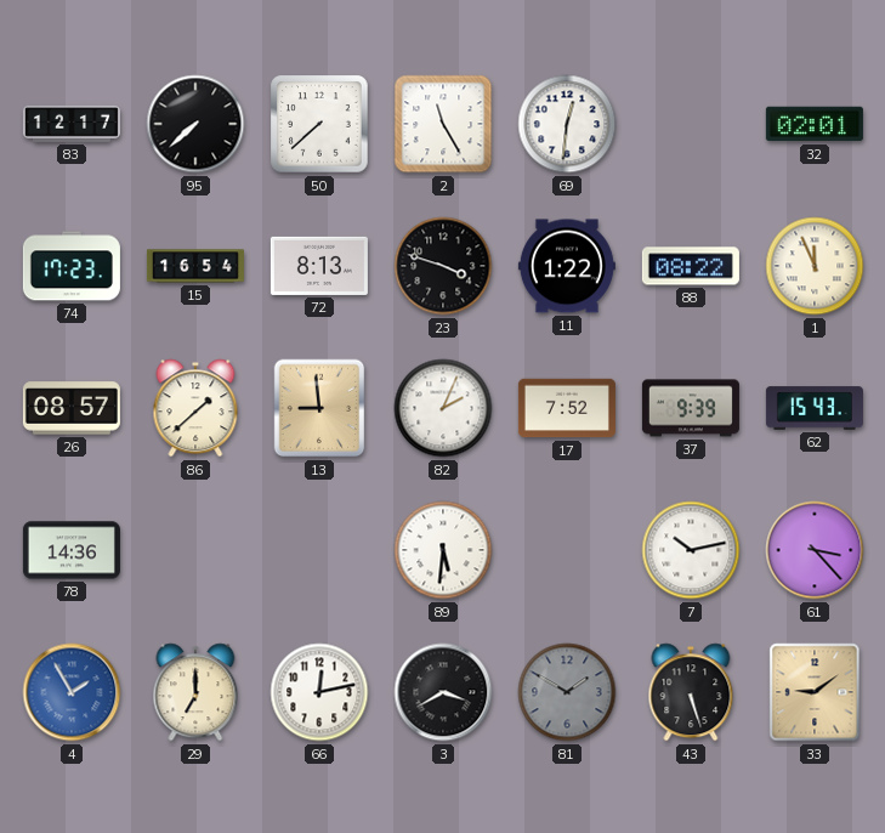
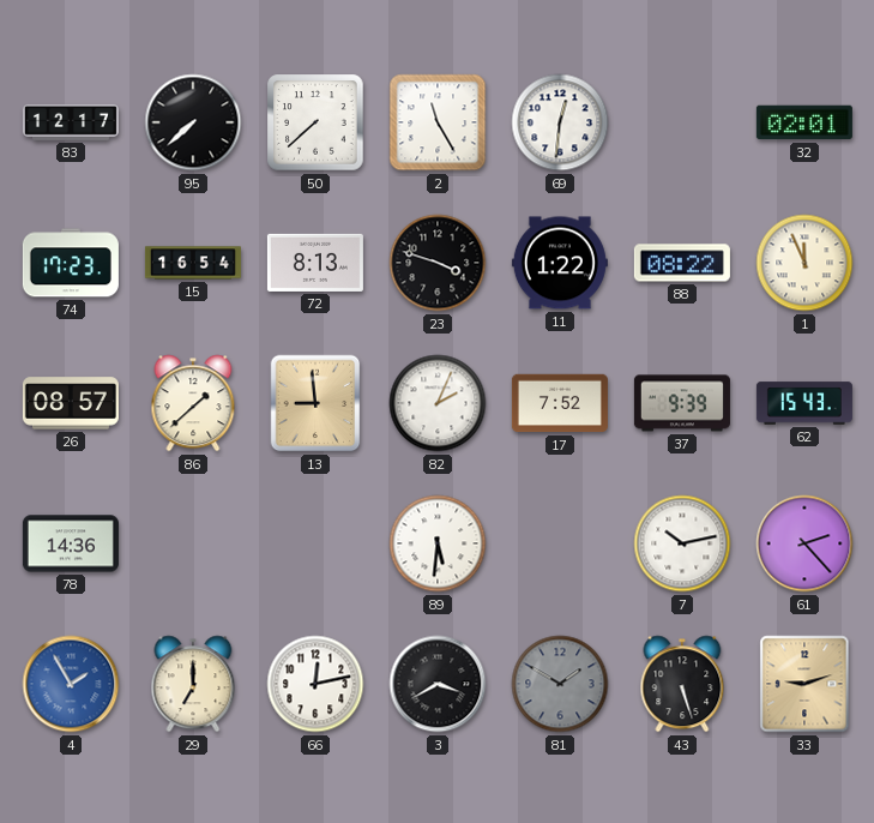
61: 3:23 -> 2:23
33: 9:09 -> 9:12
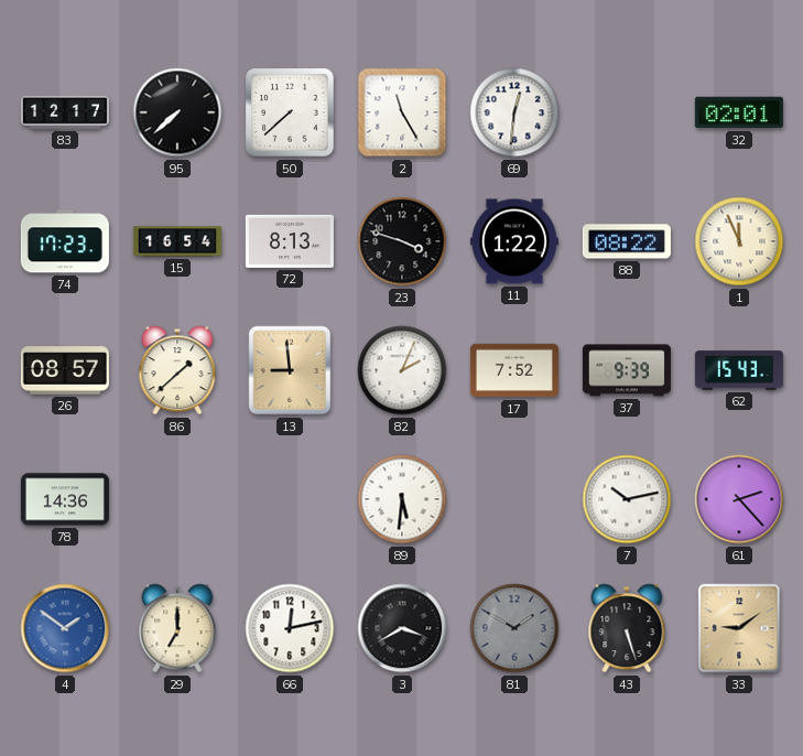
4: 1:55 -> 1:51
33: 9:12 -> 9:09
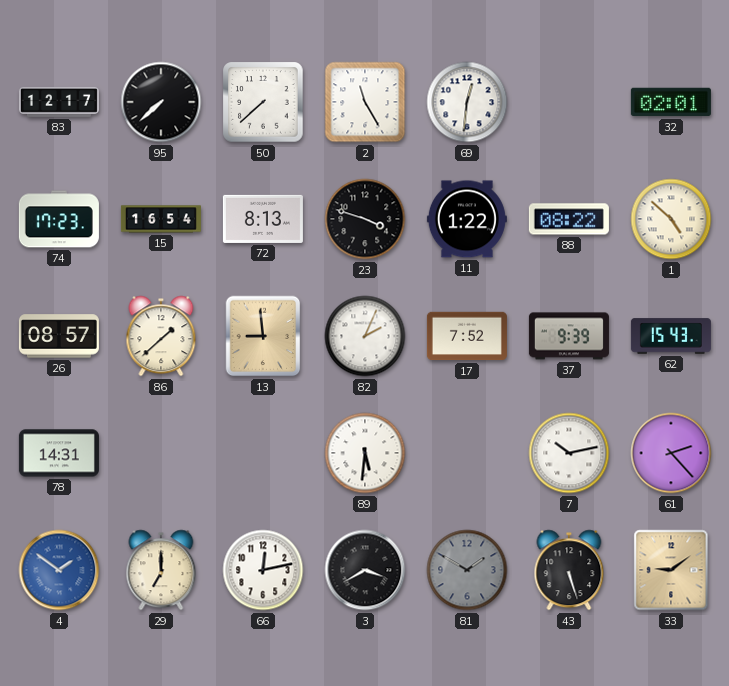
1: 11:56 -> 4:52
78: 14:36 -> 14:31
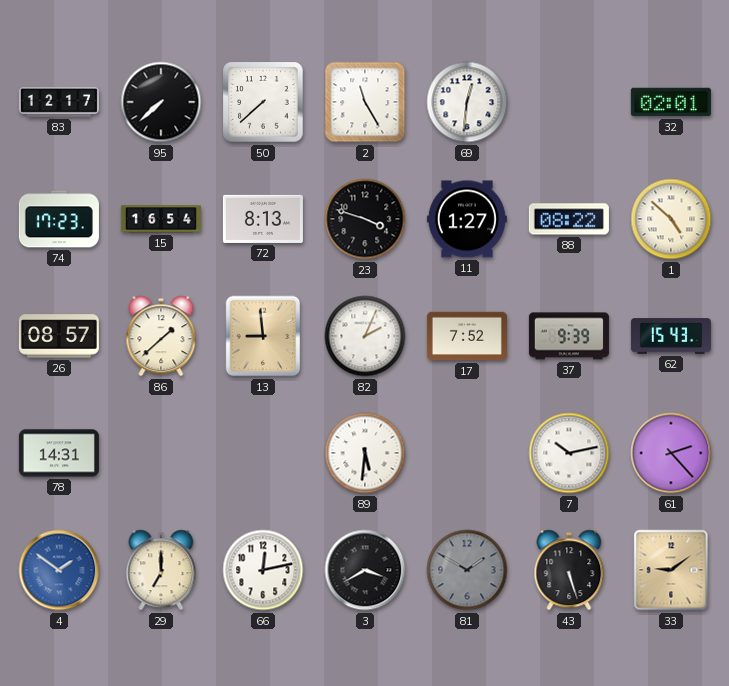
11: 1:22 -> 1:27
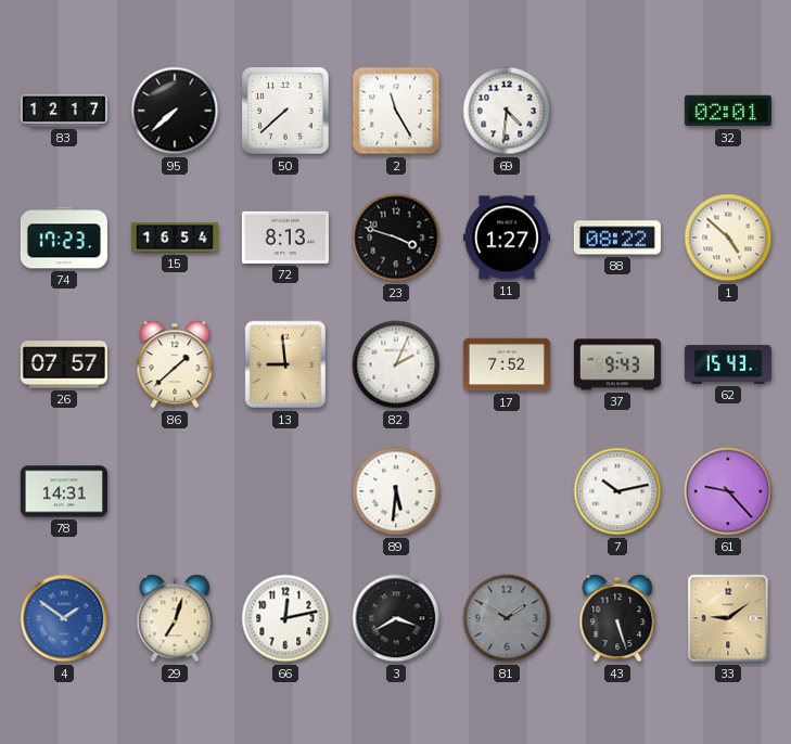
69: 12:31 -> 4:31
26: 08:57 -> 07:57
37: 9:39 -> 9:43
61: 2:23 -> 9:23
29: 7:00 -> 7:03
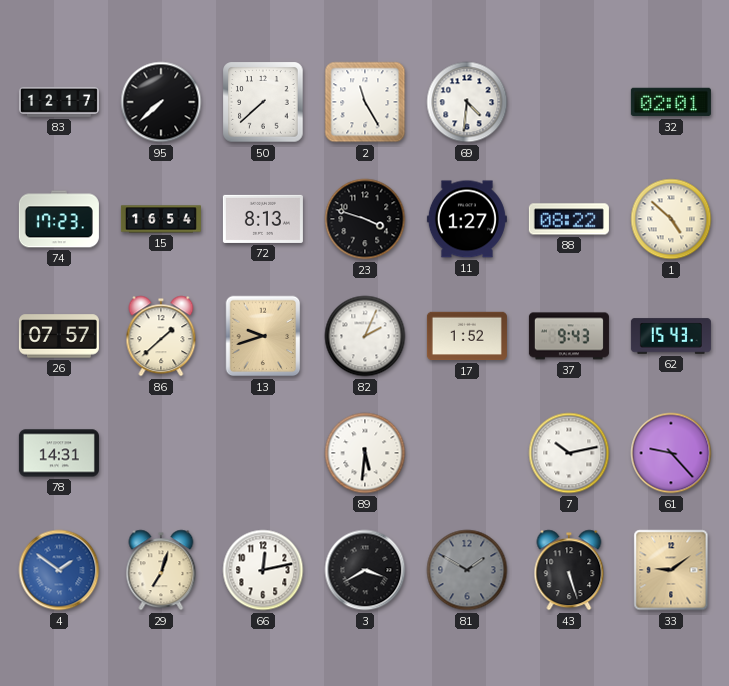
13: 8:59 -> 9:42
17: 7:52 -> 1:52
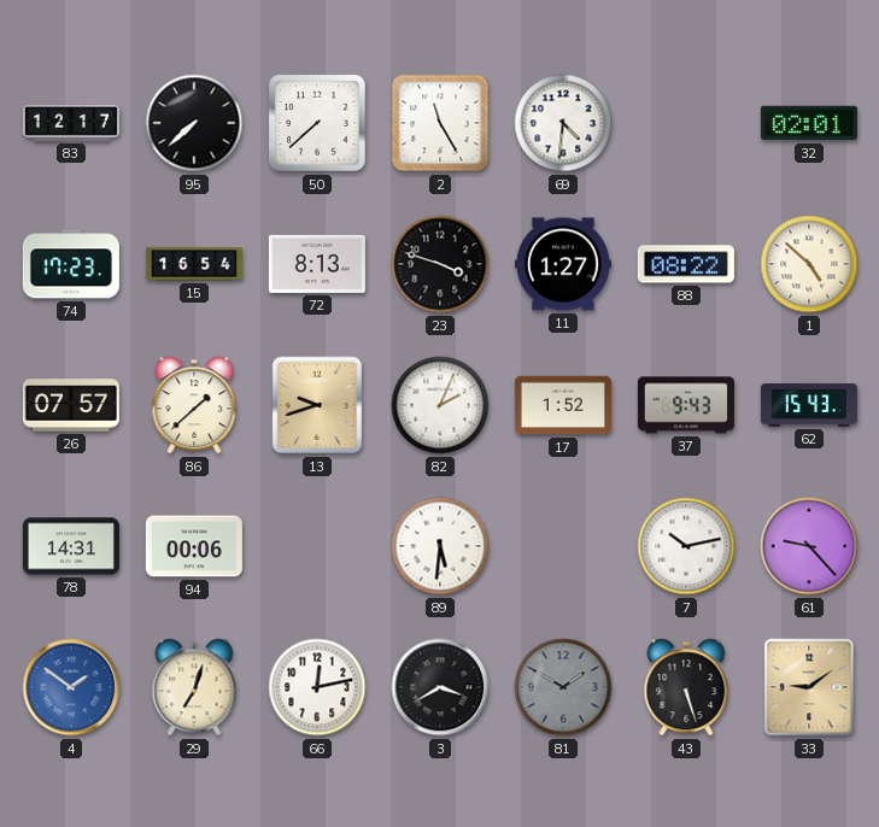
94: none -> 00:06
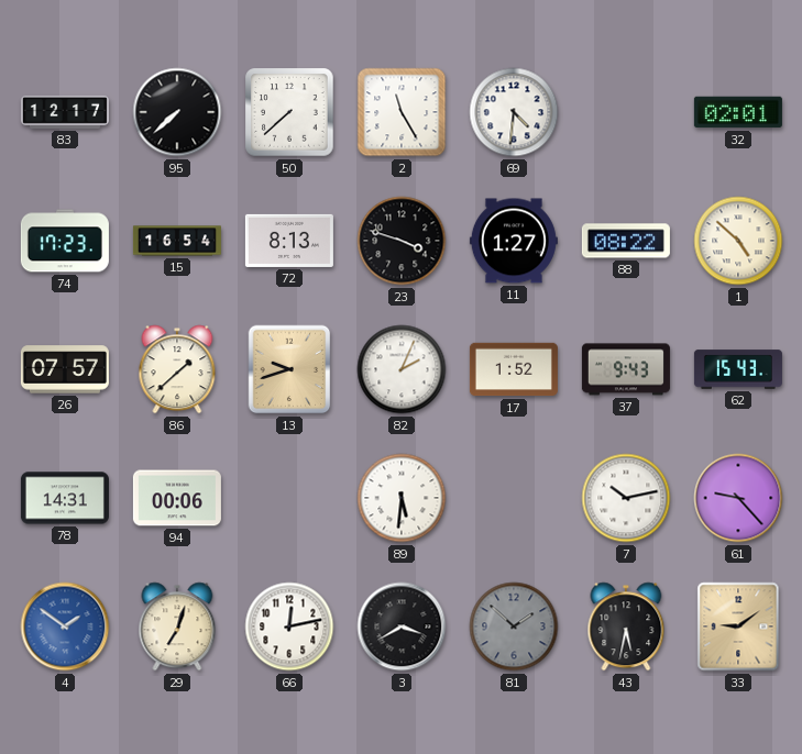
81: 1:50 -> 1:52
43: 5:27 -> 5:32
